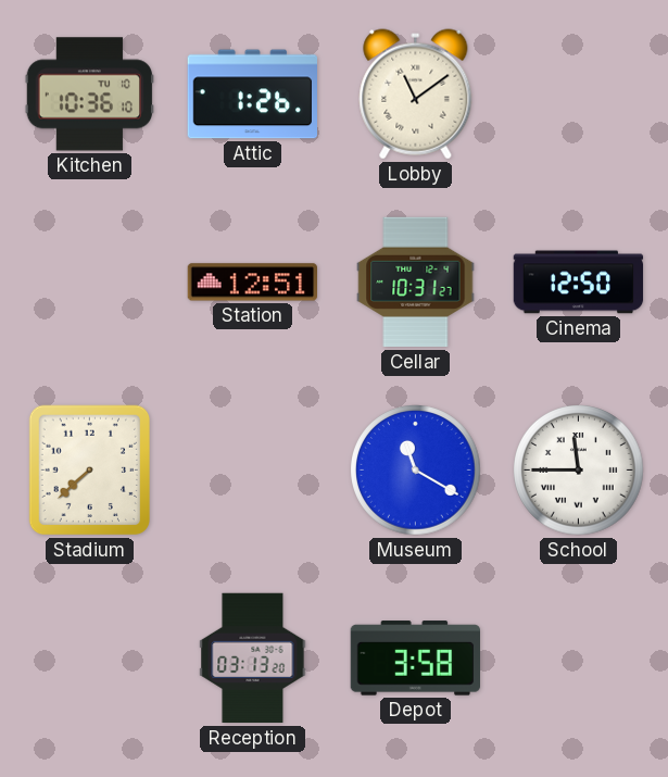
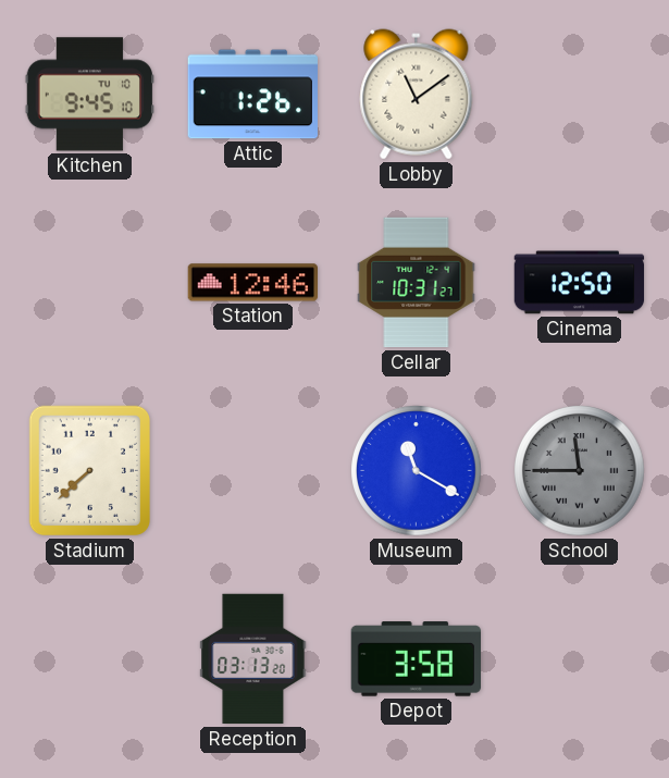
Kitchen: 10:36 -> 9:45
Station: 12:51 -> 12:46
School dial: white -> grey
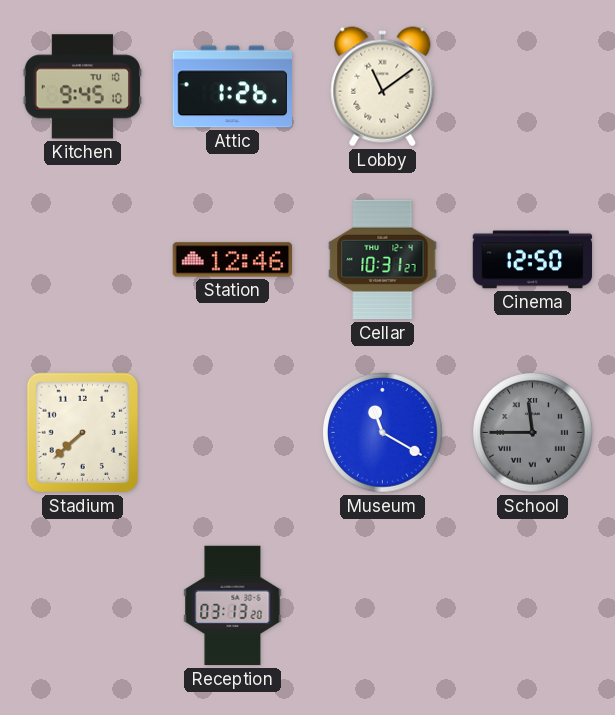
Depot: 3:58 -> none
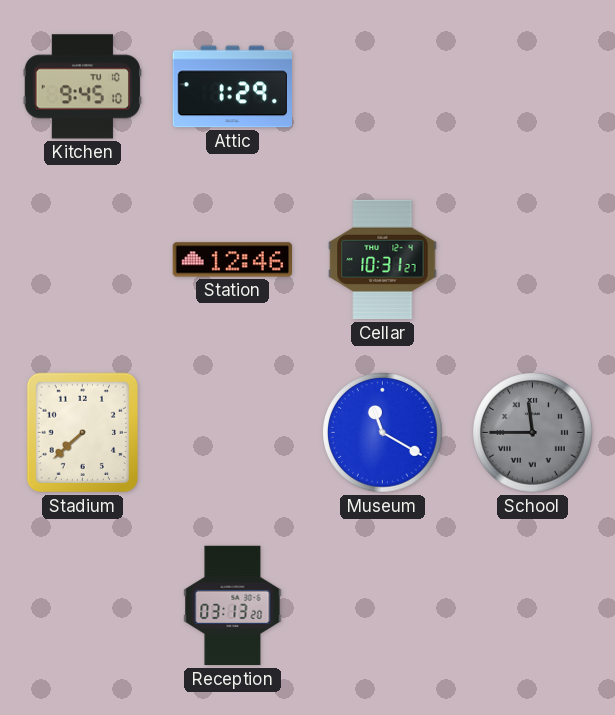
Attic: 1:26 -> 1:29
Lobby: 11:09 -> none
Cinema: 12:50 -> none
